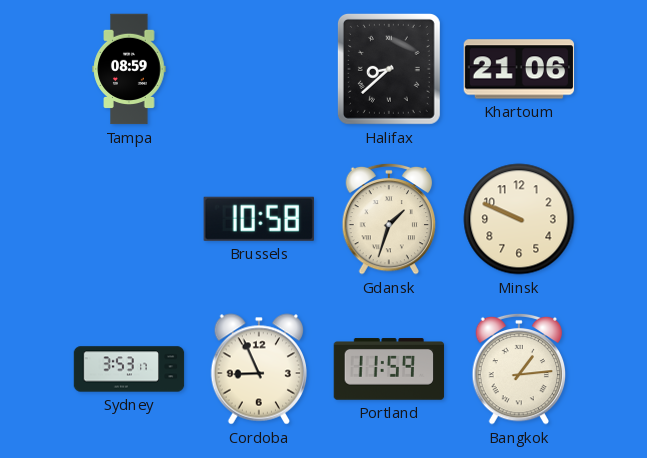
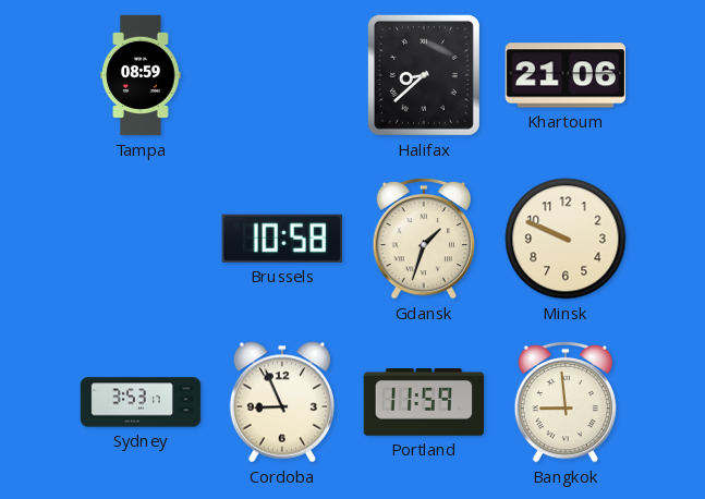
Bangkok: 1:14 -> 8:59
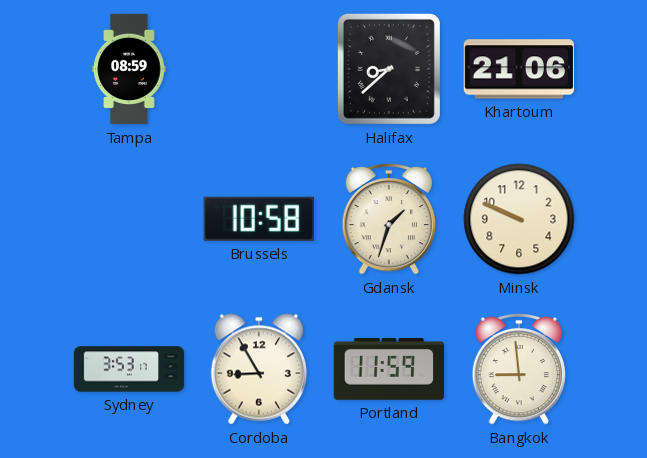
Cordoba: 8:56 -> 8:55
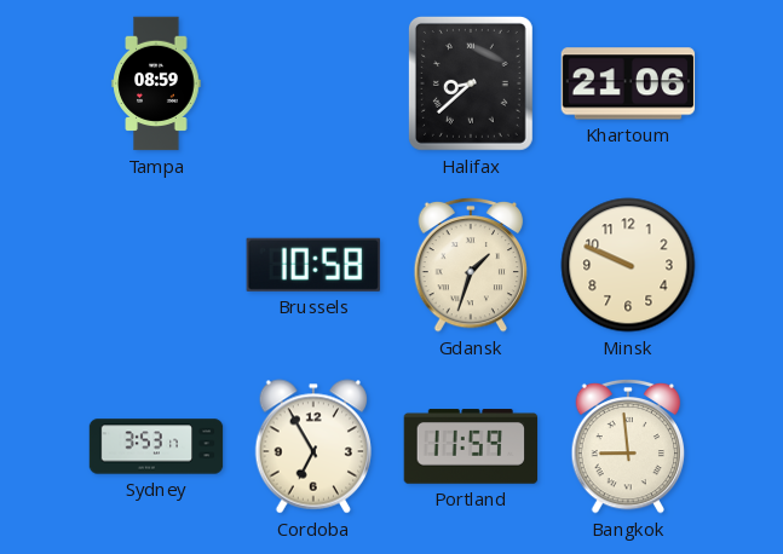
Cordoba: 8:55 -> 6:55
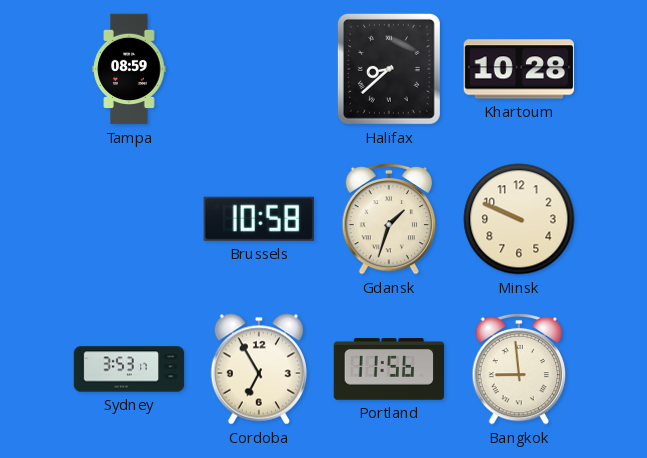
Khartoum: 21:06 -> 10:28
Portland: 11:59 -> 11:56
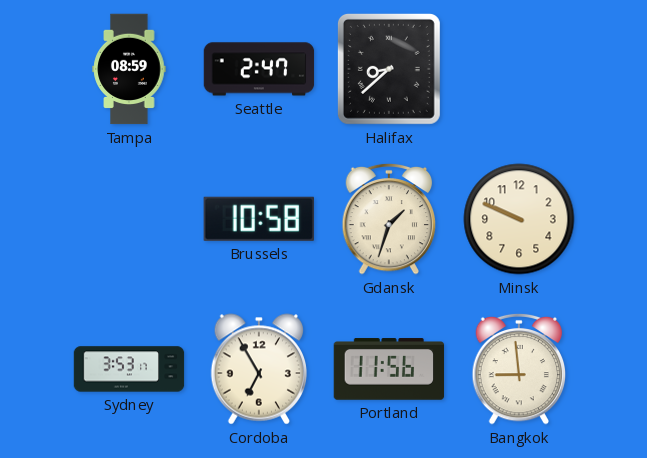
Seattle: none -> 2:47
Khartoum: 10:28 -> none
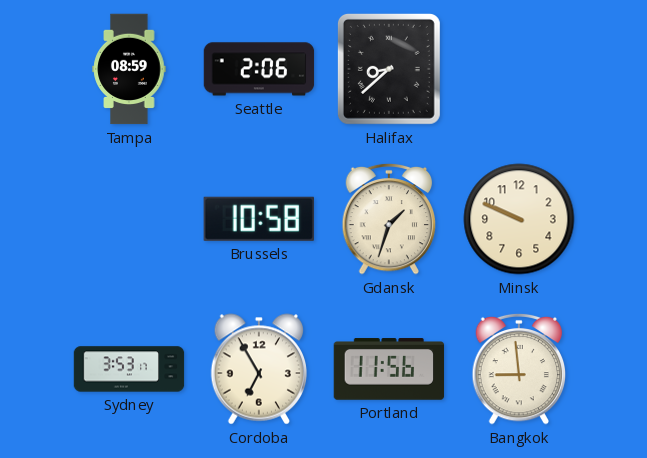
Seattle: 2:47 -> 2:06
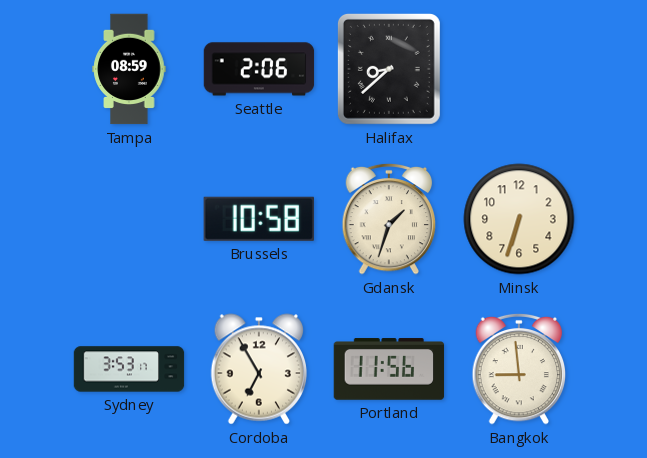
Minsk: 9:49 -> 6:33
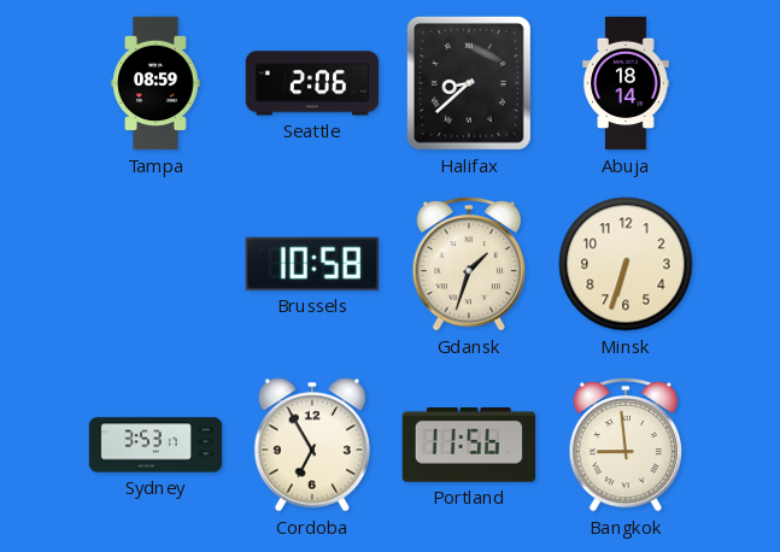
Abuja: none -> 18:14
